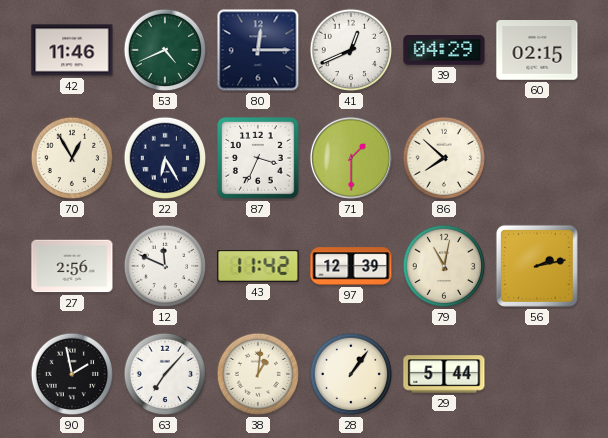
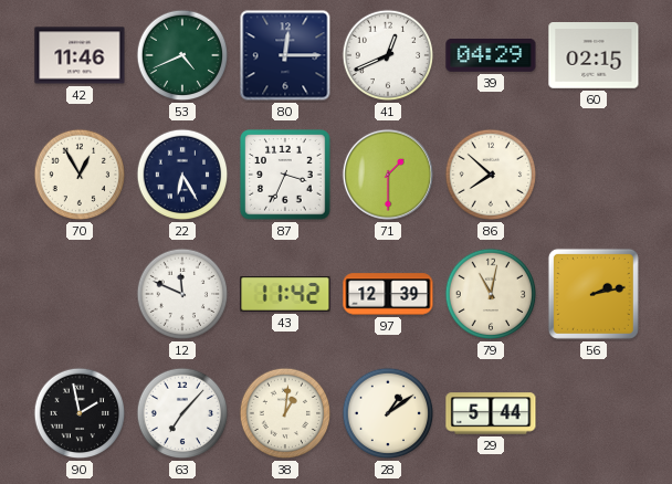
27: 2:56 -> none
28: 1:06 -> 1:09
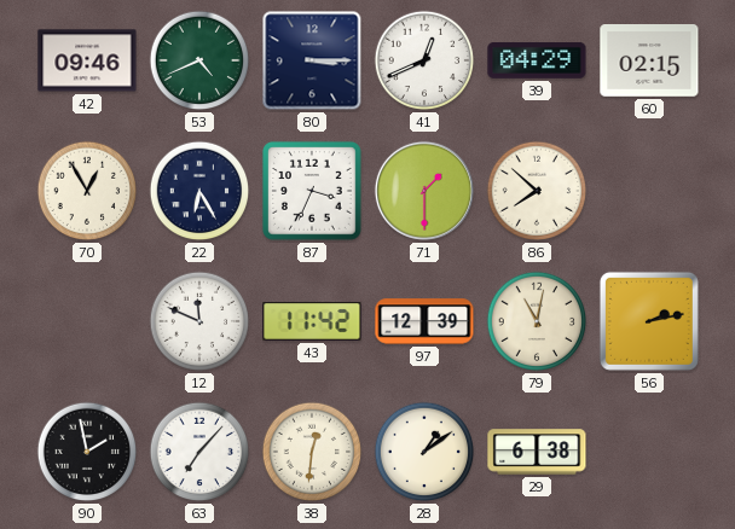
42: 11:46 -> 09:46
80: 12:15 -> 3:15
38: 1:01 -> 12:31
29: 5:44 -> 6:38
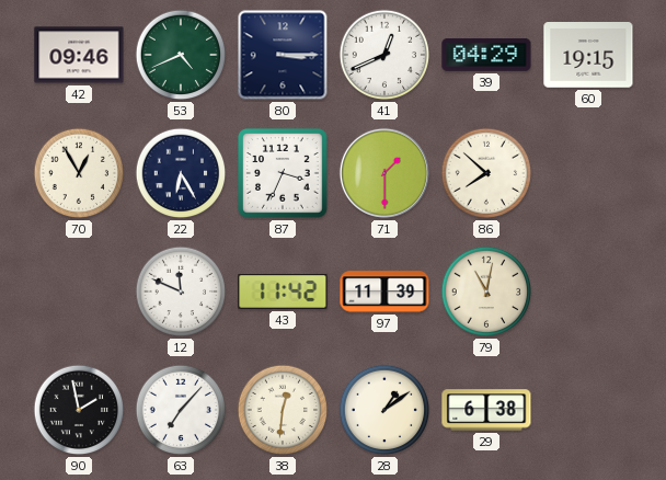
60: 02:15 -> 19:15
97: 12:39 -> 11:39
56: 2:13 -> none
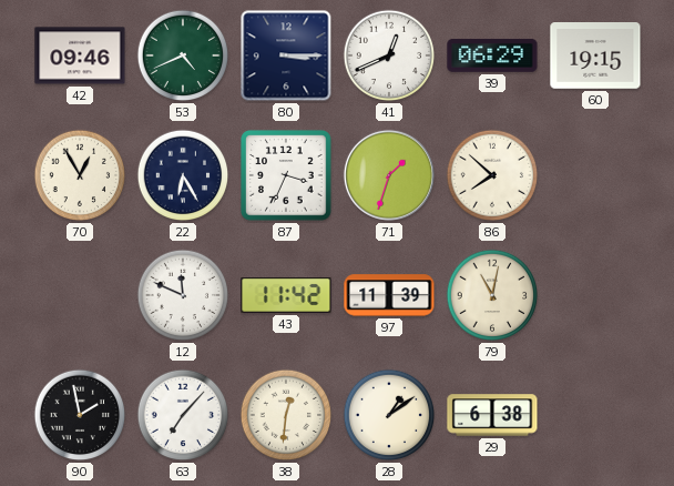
39: 04:29 -> 06:29
71: 1:30 -> 1:33
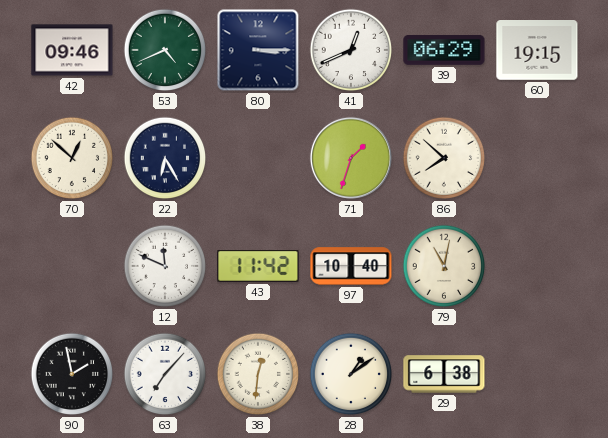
70: 12:55 -> 12:52
87: 3:34 -> none
97: 11:39 -> 10:40
